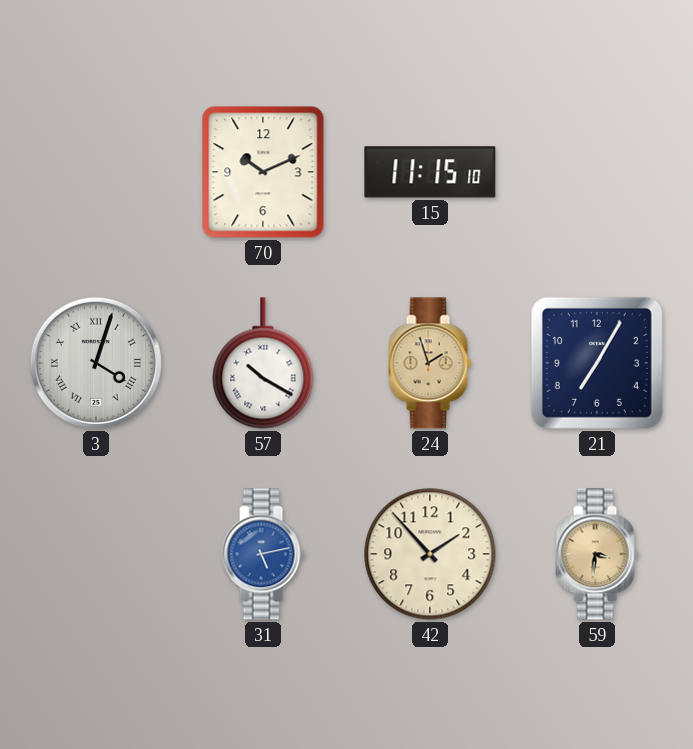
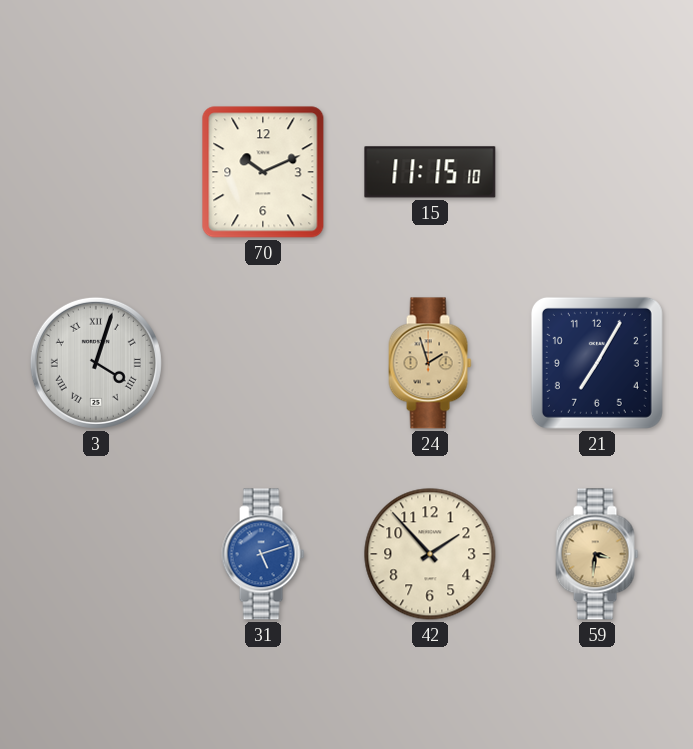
57: 10:20 -> none
31: 5:13 -> 5:12
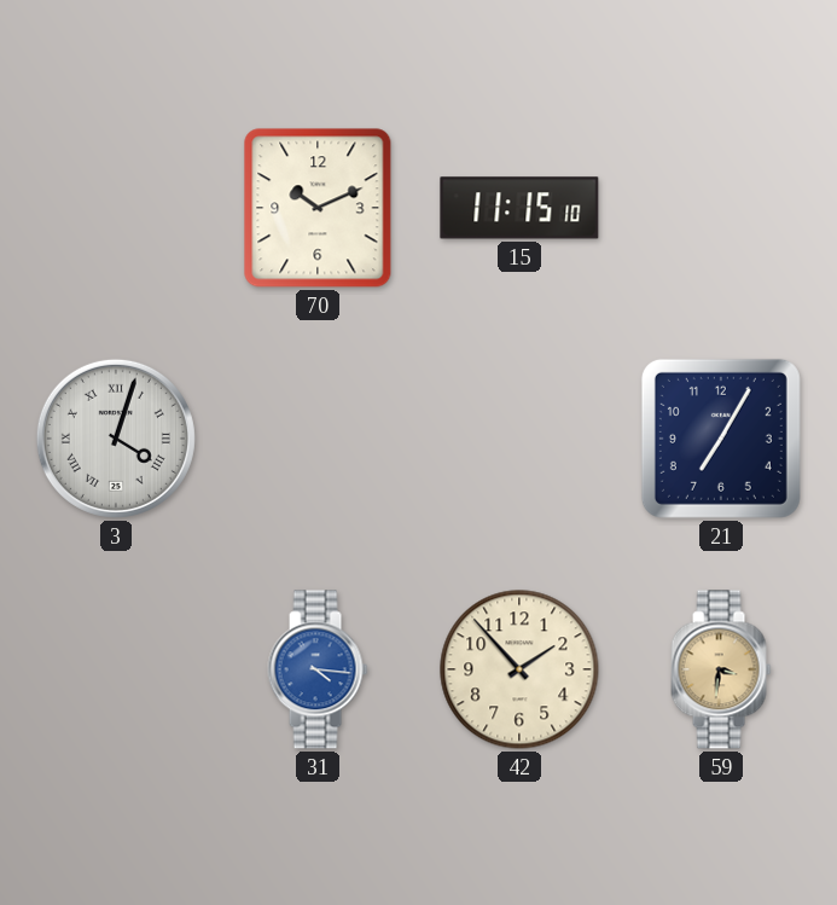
24: 1:57 -> none
31: 5:12 -> 4:16
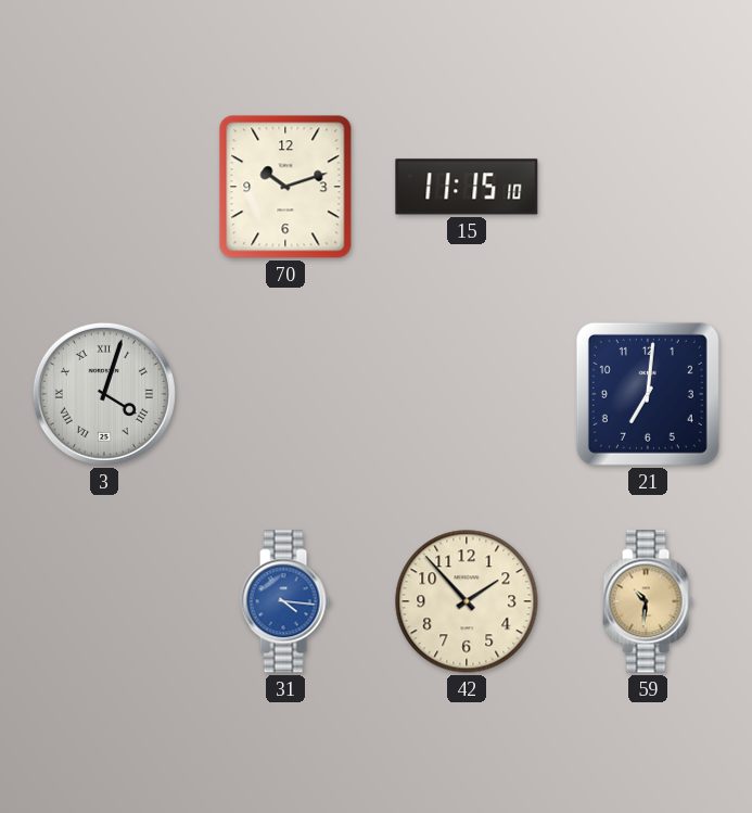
70: 10:11 -> 10:12
21: 7:05 -> 7:01
59: 3:31 -> 10:31
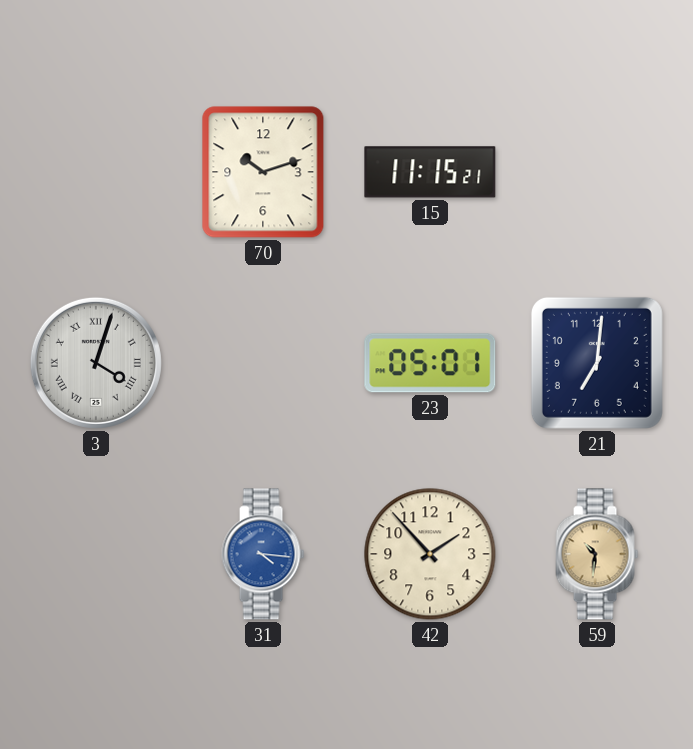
15: 11:15:10 -> 11:15:21
23: none -> 05:01
